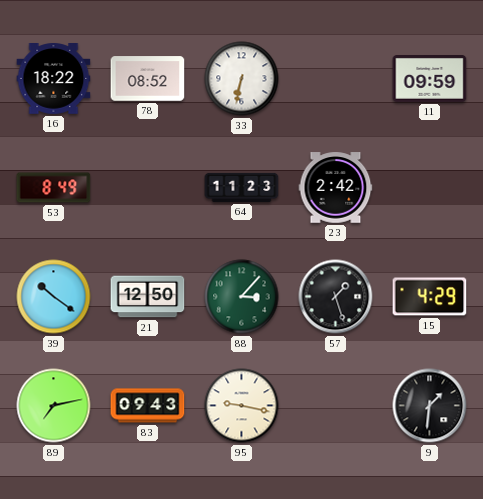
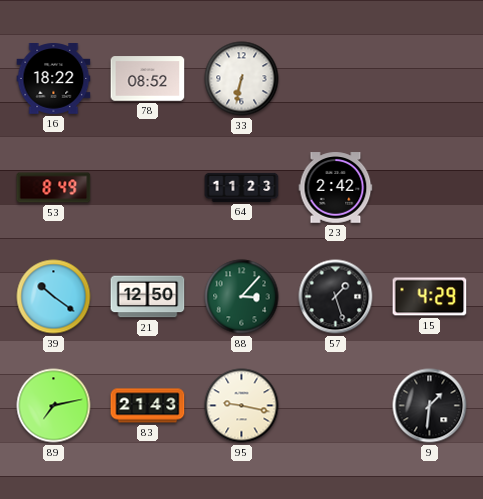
11: 09:59 -> none
83: 09:43 -> 21:43
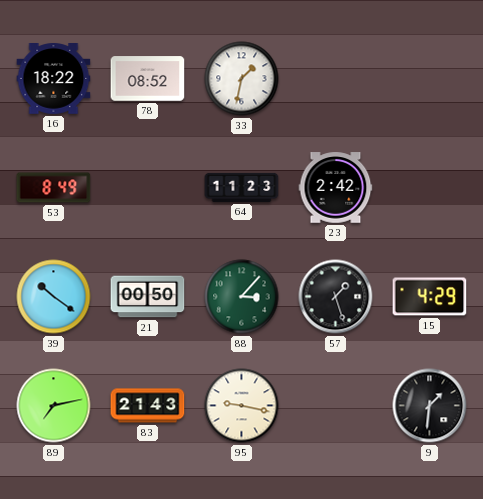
33: 6:32 -> 1:32
21: 12:50 -> 00:50
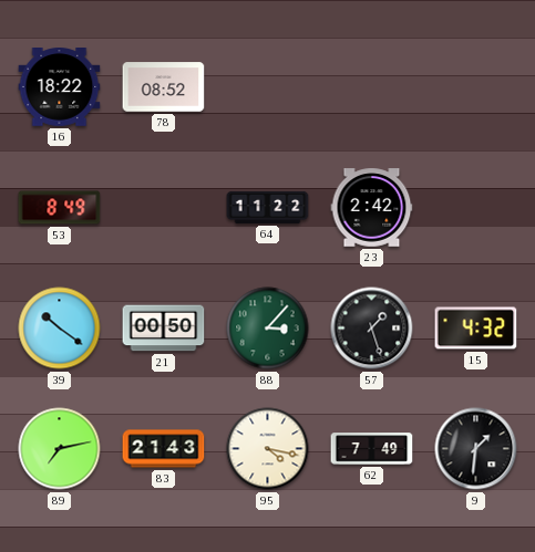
33: 1:32 -> none
64: 11:23 -> 11:22
15: 4:29 -> 4:32
95: 9:17 -> 4:17
62: none -> 7:49
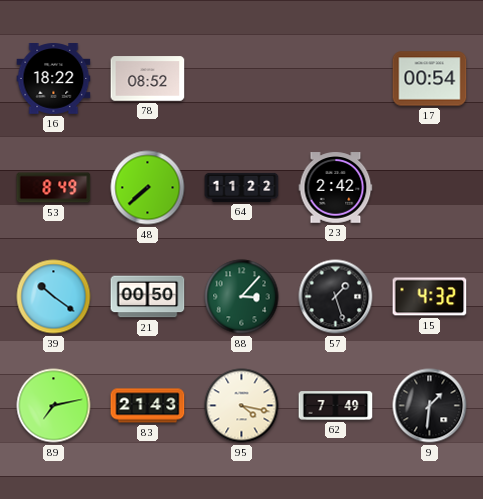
17: none -> 00:54
48: none -> 7:38
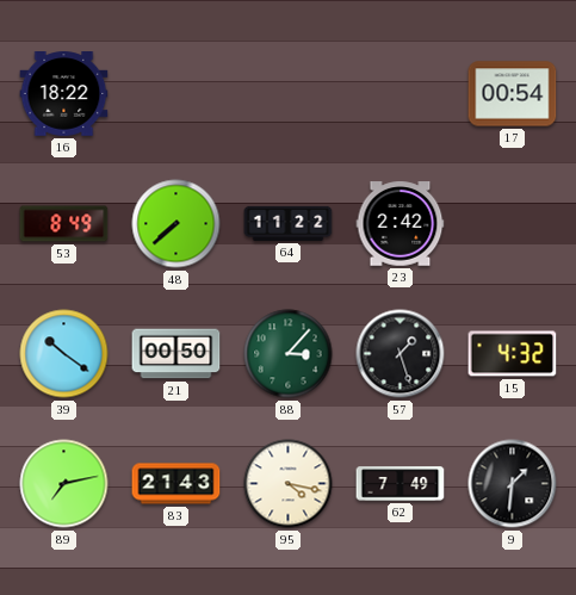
78: 08:52 -> none
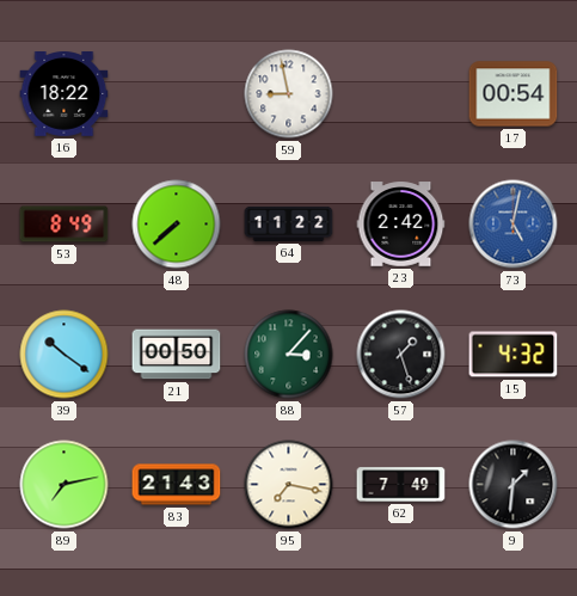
59: none -> 8:58
73: none -> 5:02
95: 4:17 -> 7:17
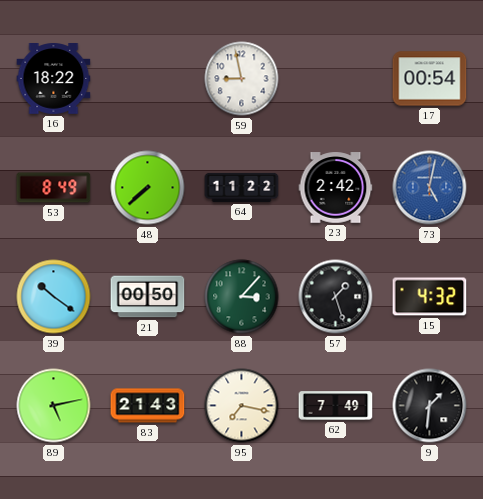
89: 7:13 -> 5:13
